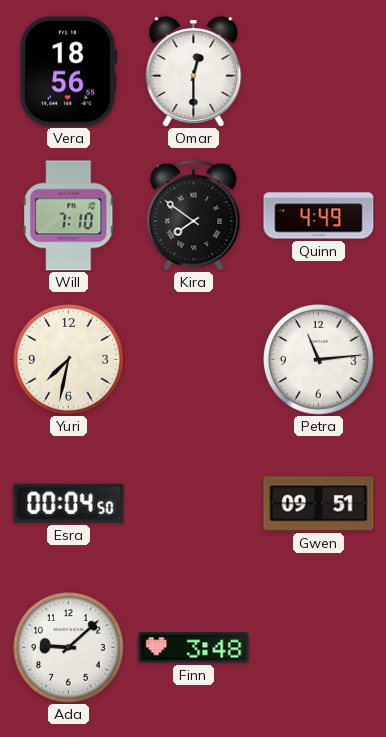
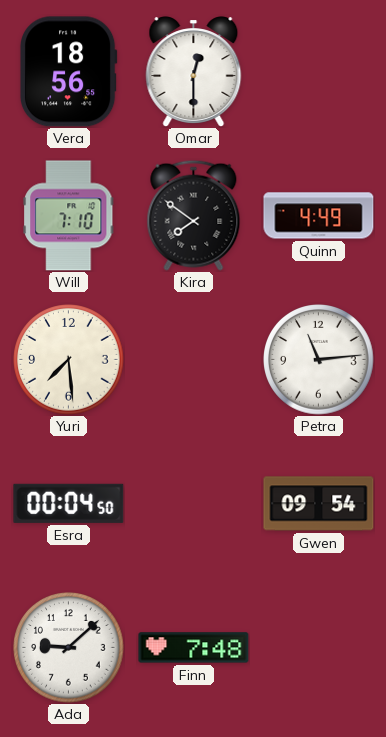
Yuri: 7:32 -> 7:29
Gwen: 09:51 -> 09:54
Finn: 3:48 -> 7:48
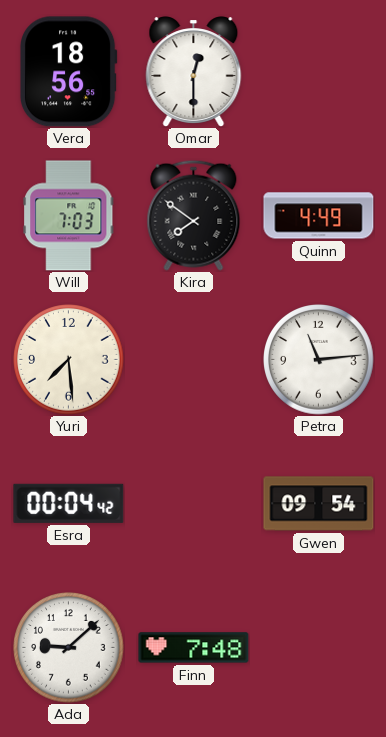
Will: 7:10 -> 7:03
Esra: 00:04:50 -> 00:04:42
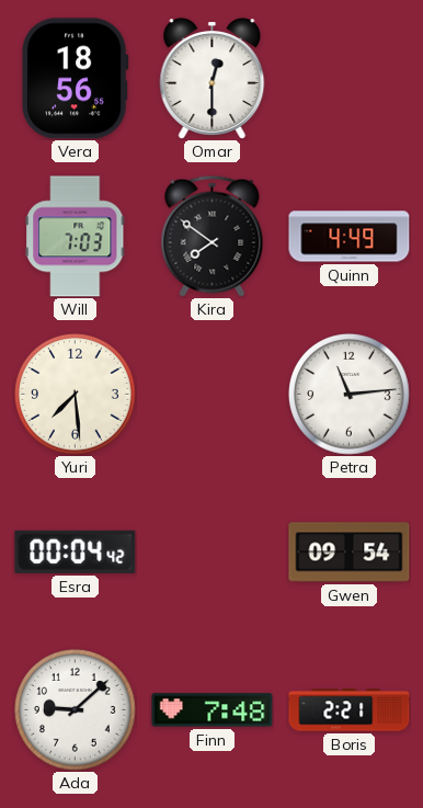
Boris: none -> 2:21
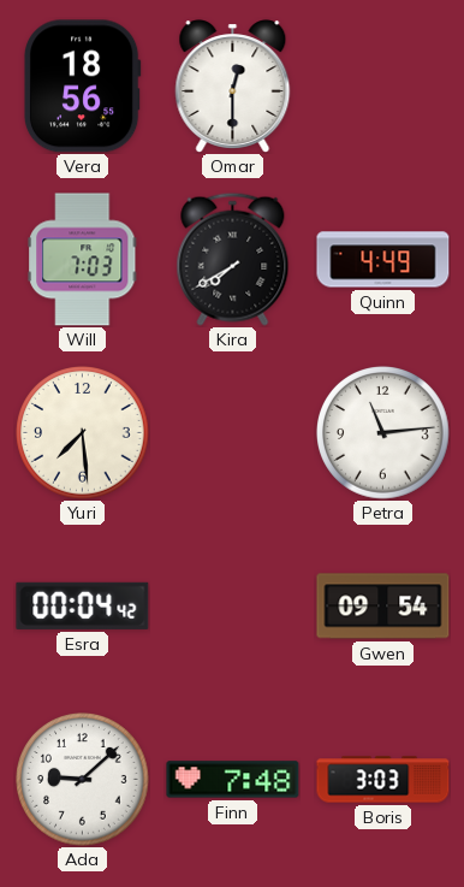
Kira: 7:51 -> 7:40
Boris: 2:21 -> 3:03
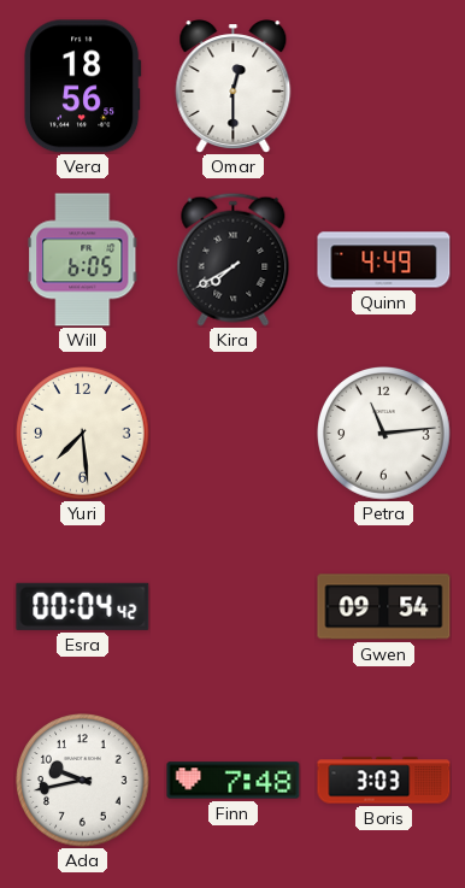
Will: 7:03 -> 6:05
Ada: 9:08 -> 9:43
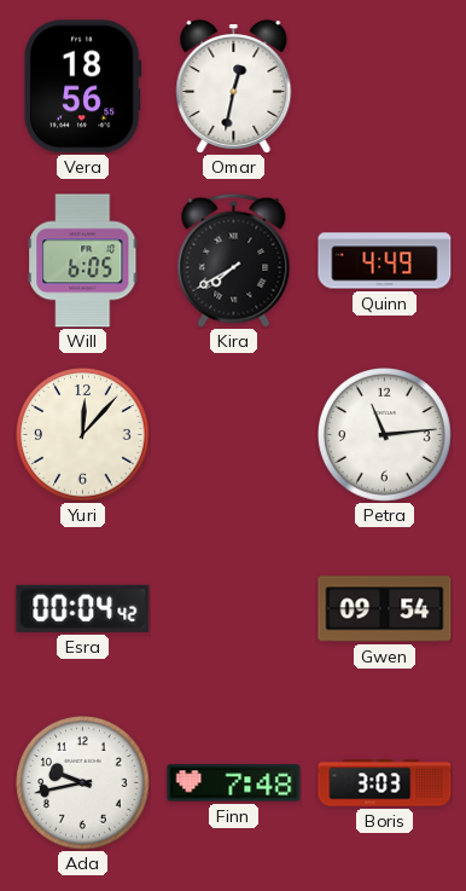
Omar: 12:30 -> 12:32
Yuri: 7:29 -> 12:07
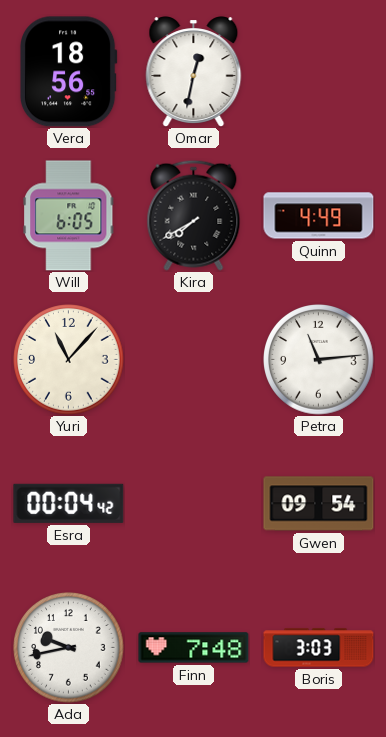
Yuri: 12:07 -> 11:07
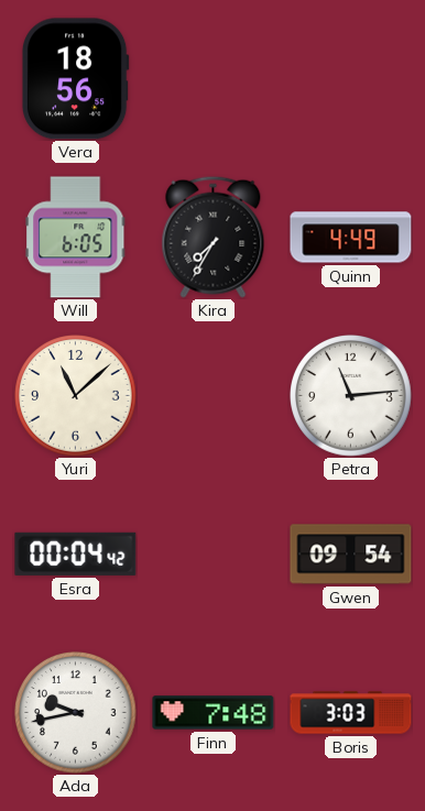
Omar: 12:32 -> none
Kira: 7:40 -> 7:35
Yuri: 11:07 -> 11:08
